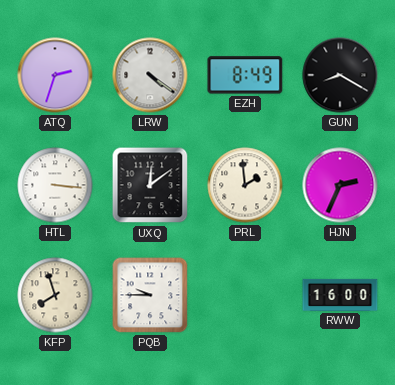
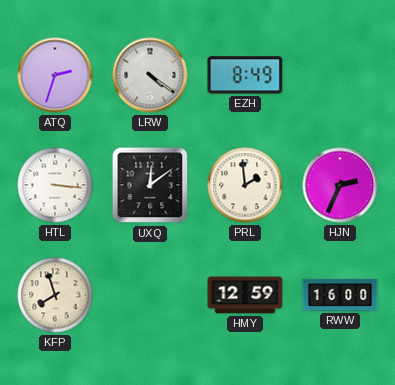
GUN: 8:20 -> none
PQB: 9:45 -> none
HMY: none -> 12:59
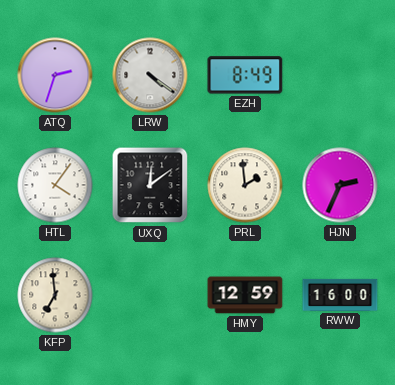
HTL: 3:16 -> 4:06
KFP: 7:57 -> 6:59
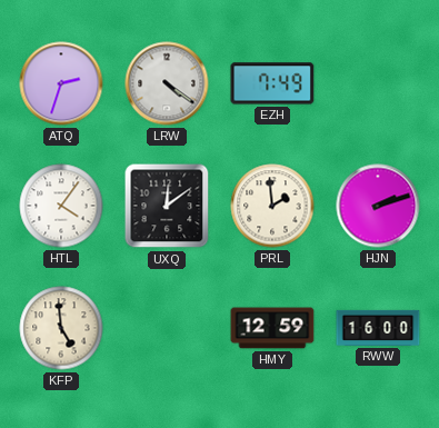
EZH: 8:49 -> 7:49
HJN: 2:34 -> 2:12
KFP: 6:59 -> 4:59
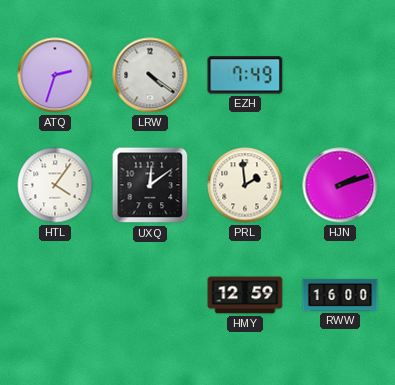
KFP: 4:59 -> none
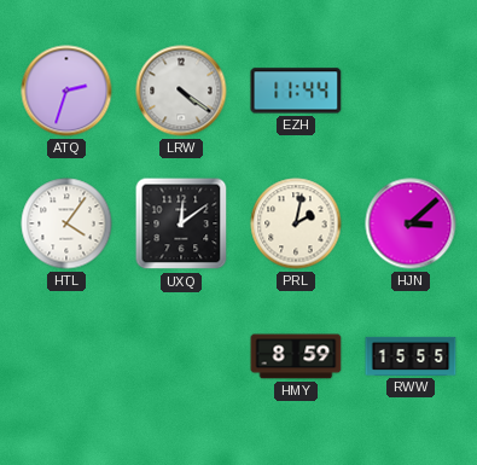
EZH: 7:49 -> 11:44
PRL: 1:59 -> 2:02
HJN: 2:12 -> 3:08
HMY: 12:59 -> 8:59
RWW: 16:00 -> 15:55
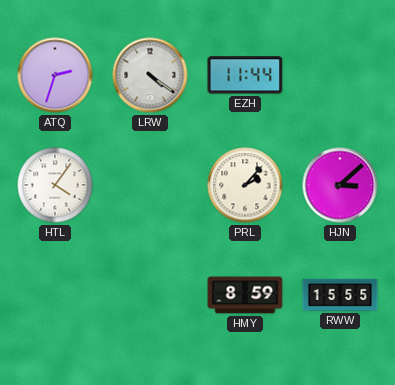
UXQ: 12:09 -> none
PRL: 2:02 -> 2:07
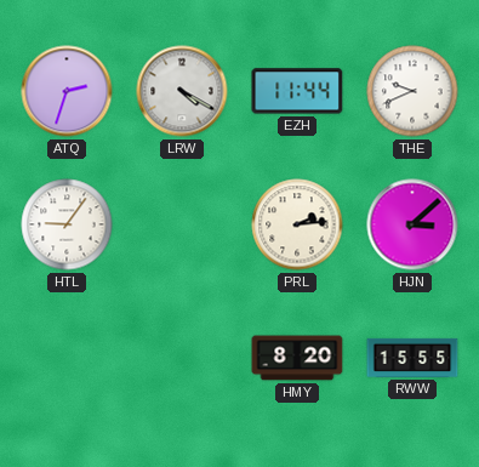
LRW: 4:21 -> 4:20
THE: none -> 9:41
HTL: 4:06 -> 9:06
PRL: 2:07 -> 2:14
HMY: 8:59 -> 8:20
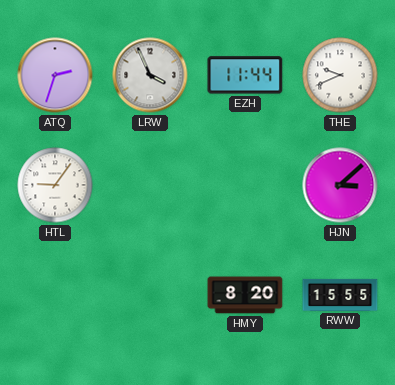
LRW: 4:20 -> 3:56
PRL: 2:14 -> none
